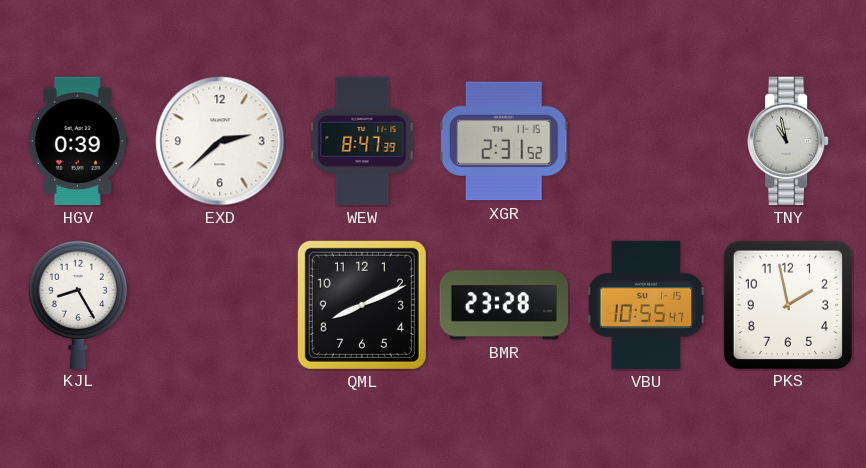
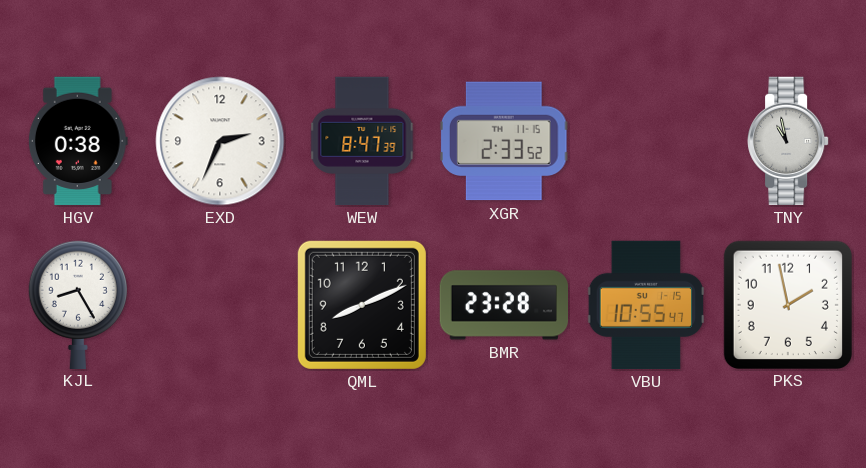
HGV: 0:39 -> 0:38
EXD: 2:38 -> 2:34
XGR: 2:31 -> 2:33
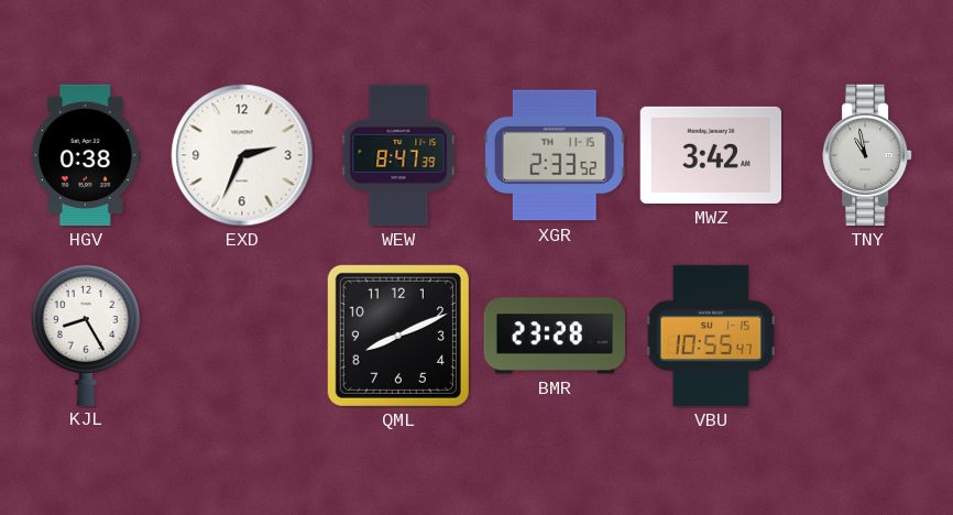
MWZ: none -> 3:42
PKS: 1:58 -> none
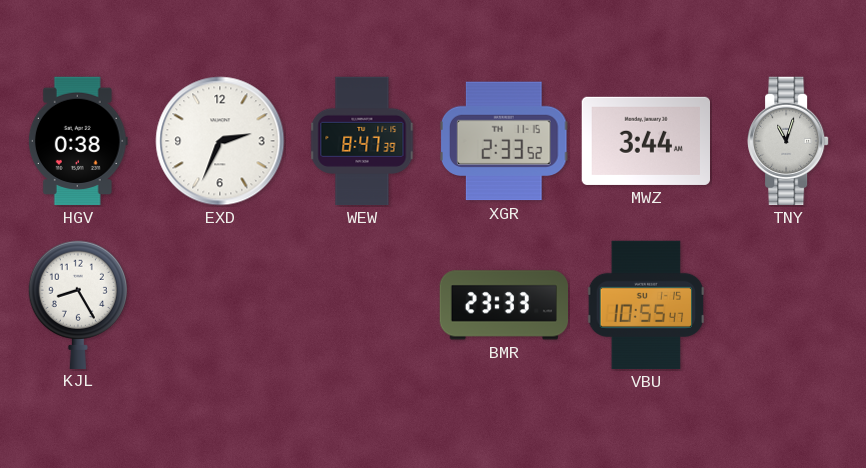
MWZ: 3:42 -> 3:44
TNY: 10:58 -> 11:03
QML: 8:11 -> none
BMR: 23:28 -> 23:33
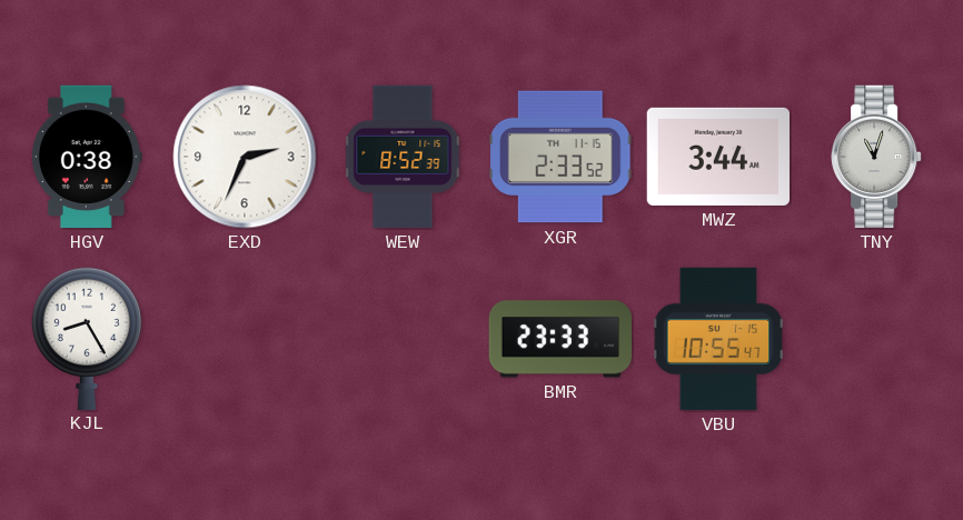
WEW: 8:47 -> 8:52
